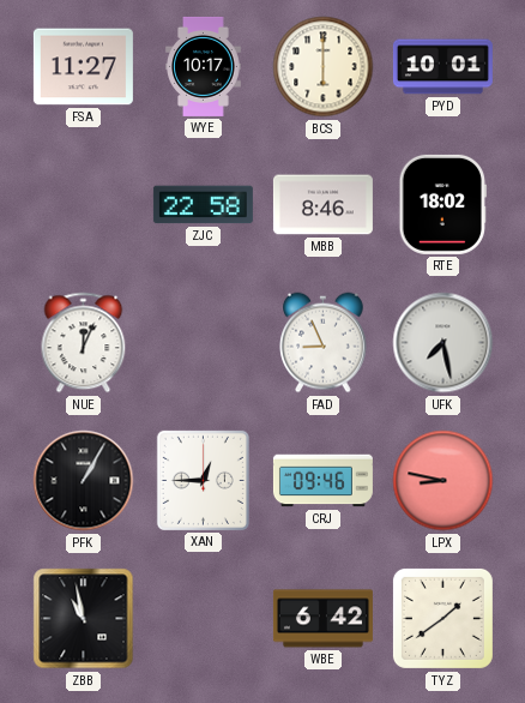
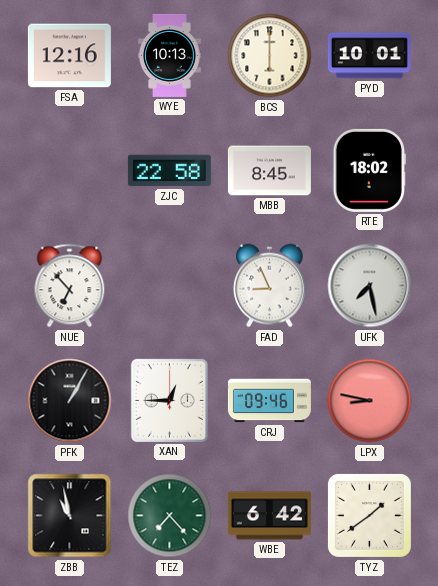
FSA: 11:27 -> 12:16
WYE: 10:17 -> 10:13
MBB: 8:46 -> 8:45
NUE: 12:04 -> 6:53
TEZ: none -> 7:23
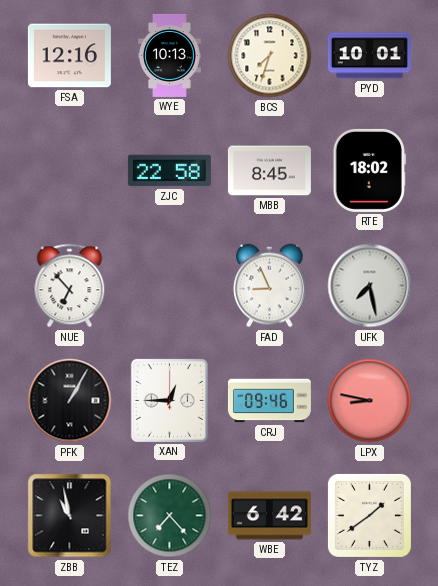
BCS: 6:00 -> 7:33
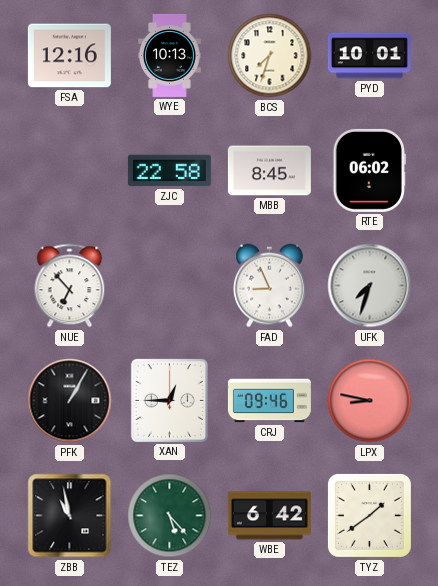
RTE: 18:02 -> 06:02
UFK: 7:28 -> 7:33
TEZ: 7:23 -> 5:23
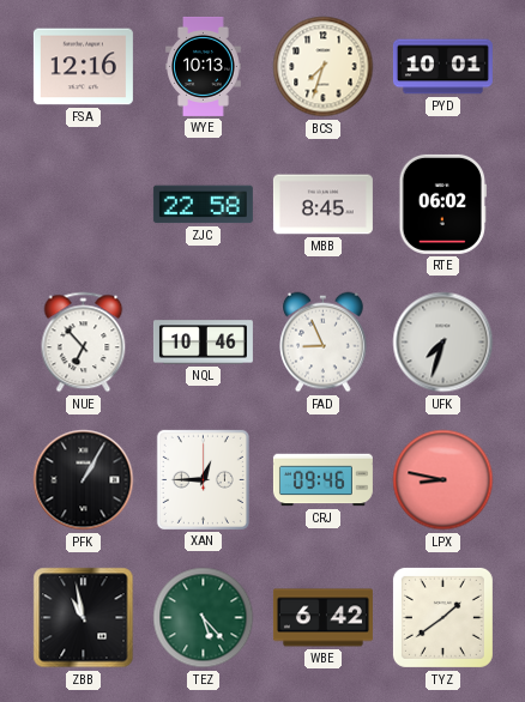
NQL: none -> 10:46
